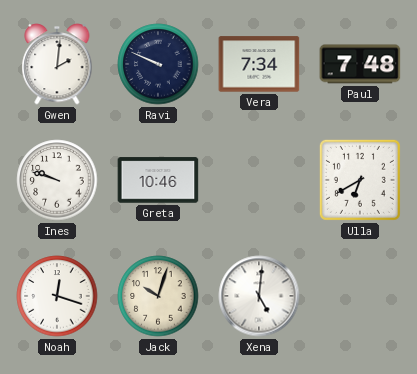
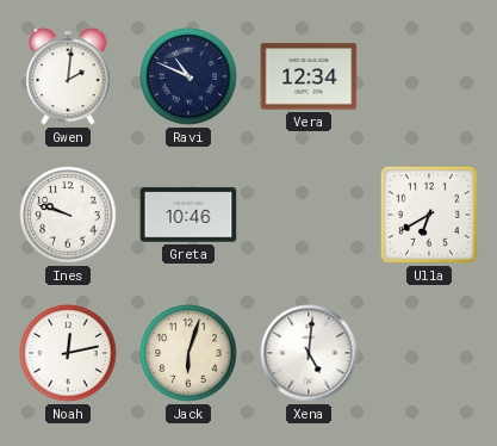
Ravi: 9:49 -> 10:49
Vera: 7:34 -> 12:34
Paul: 7:48 -> none
Noah: 12:18 -> 12:13
Jack: 10:03 -> 6:03
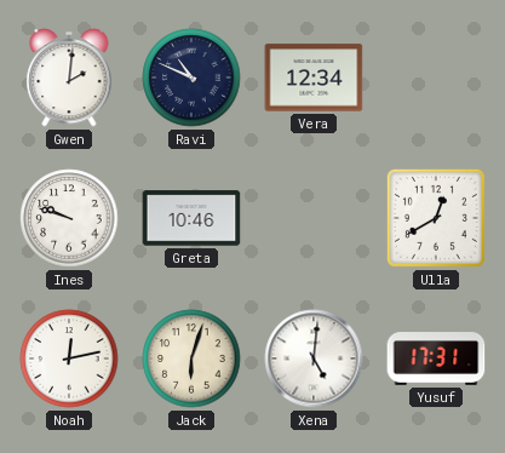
Ulla: 6:40 -> 12:40
Yusuf: none -> 17:31
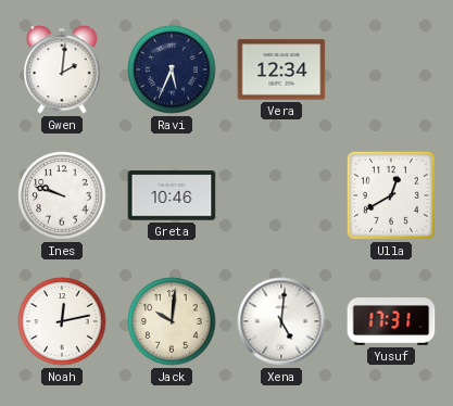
Ravi: 10:49 -> 5:34
Jack: 6:03 -> 10:01
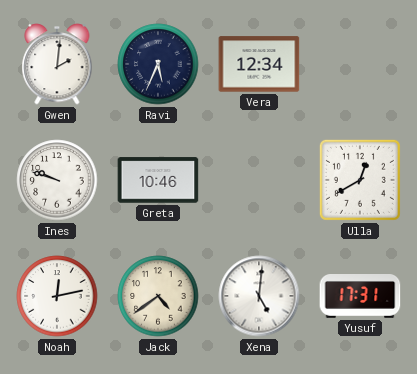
Jack: 10:01 -> 4:39
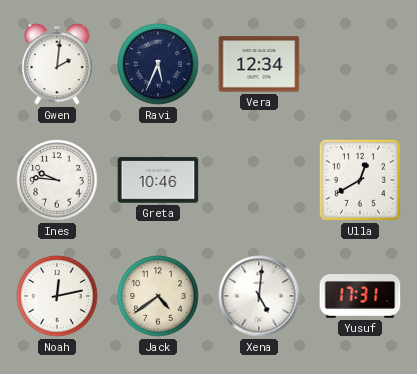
Ines: 9:48 -> 9:46
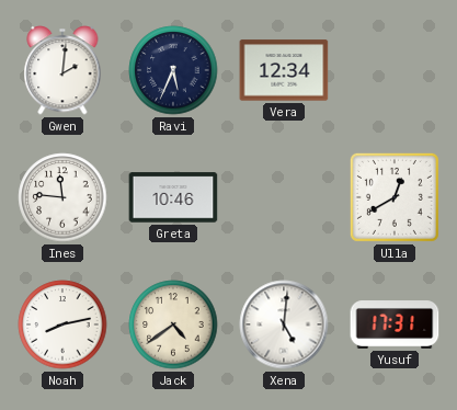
Ines: 9:46 -> 11:46
Noah: 12:13 -> 8:13
